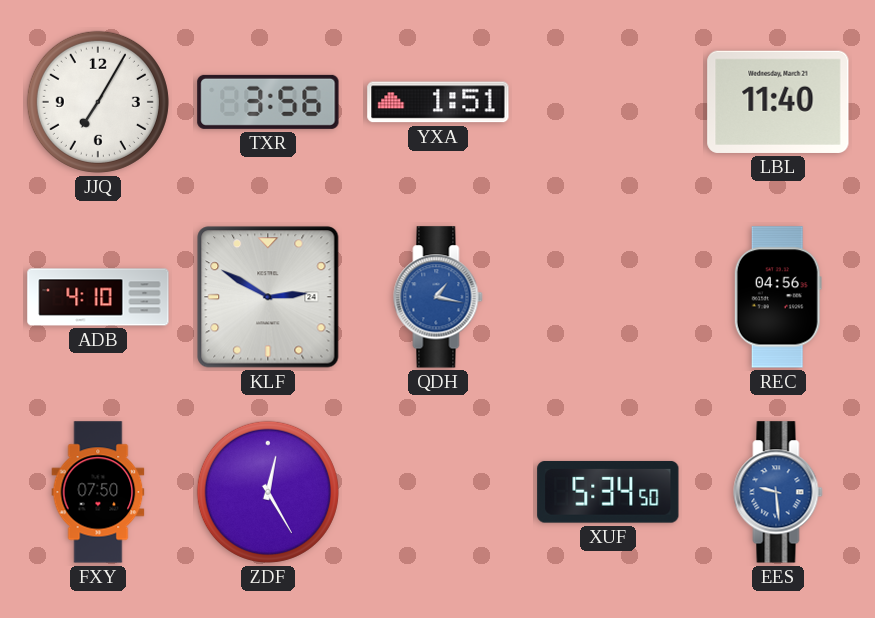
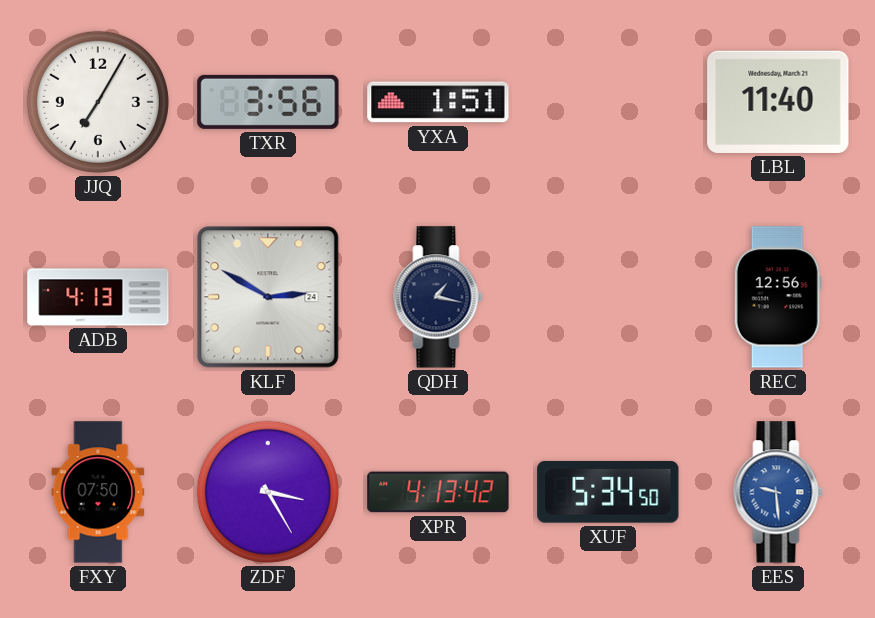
ADB: 4:10 -> 4:13
QDH dial: blue -> navy
REC: 04:56 -> 12:56
ZDF: 12:25 -> 3:25
XPR: none -> 4:13
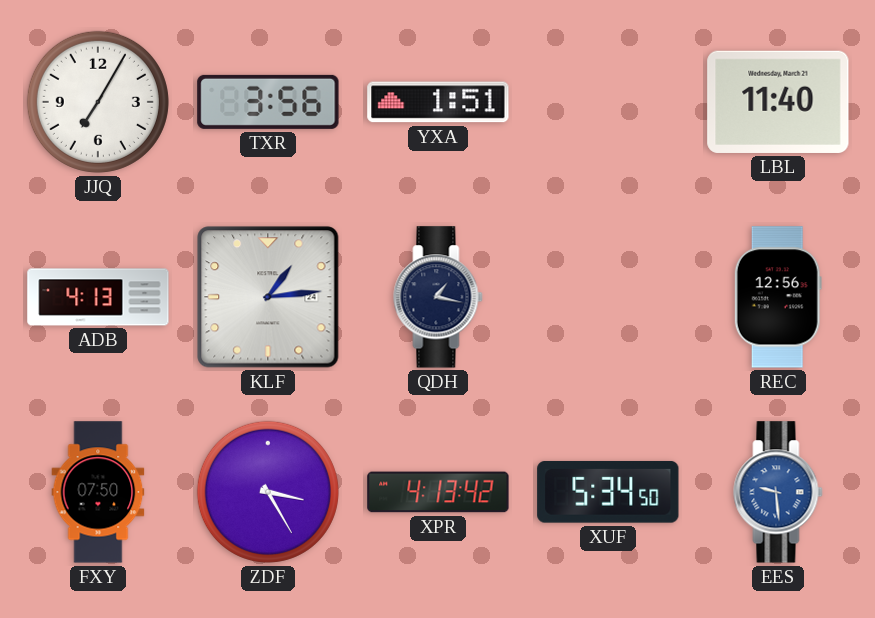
KLF: 2:50 -> 1:14
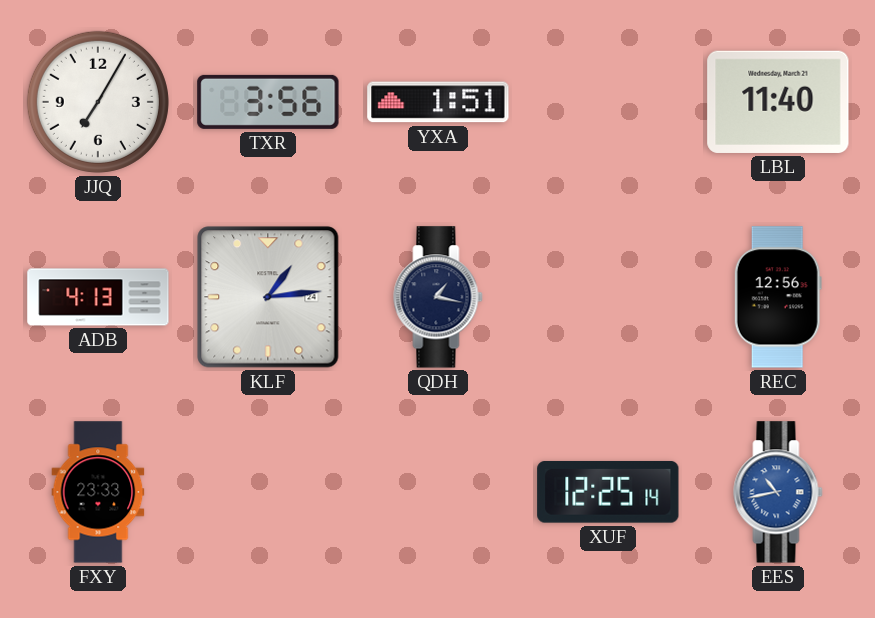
FXY: 07:50 -> 23:33
ZDF: 3:25 -> none
XPR: 4:13 -> none
XUF: 5:34 -> 12:25
EES: 9:29 -> 10:43
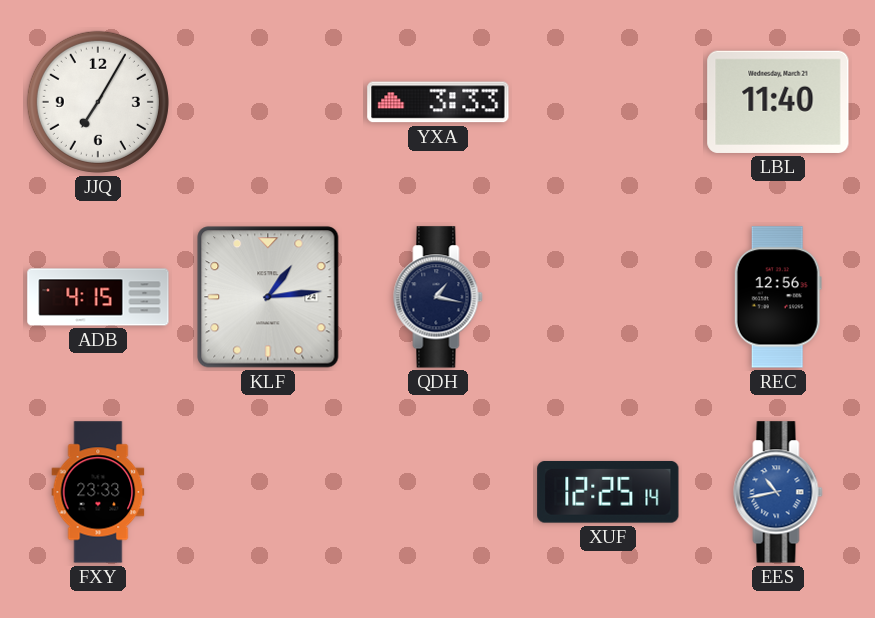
TXR: 3:56 -> none
YXA: 1:51 -> 3:33
ADB: 4:13 -> 4:15
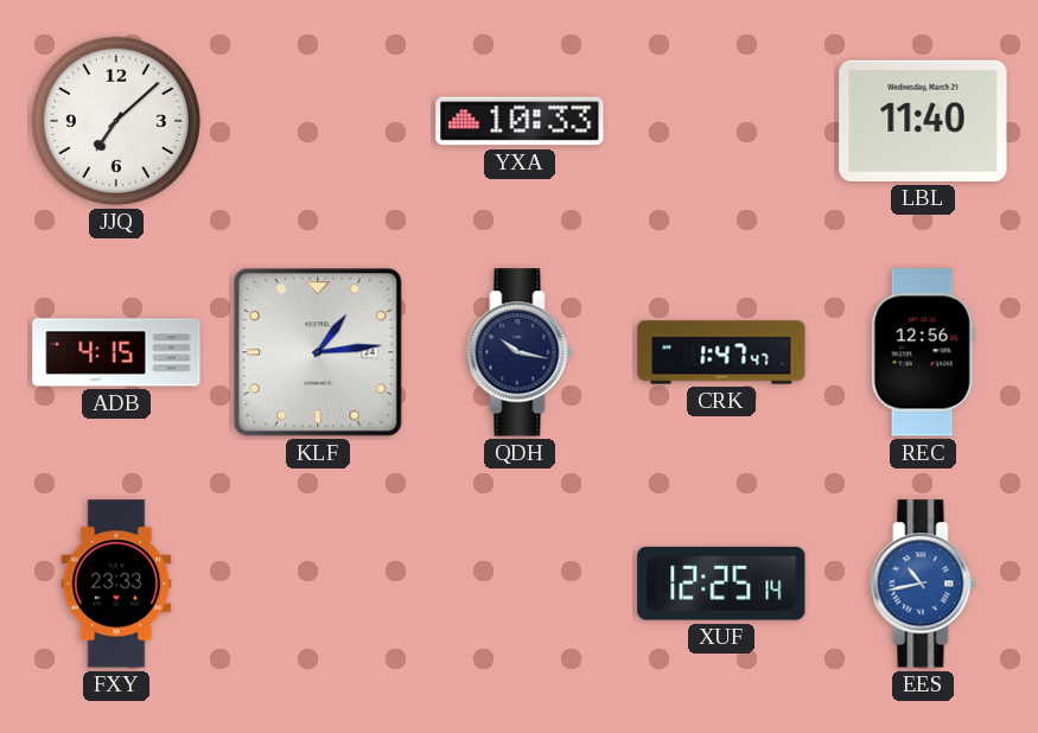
JJQ: 7:05 -> 7:08
YXA: 3:33 -> 10:33
QDH: 1:17 -> 10:17
CRK: none -> 1:47
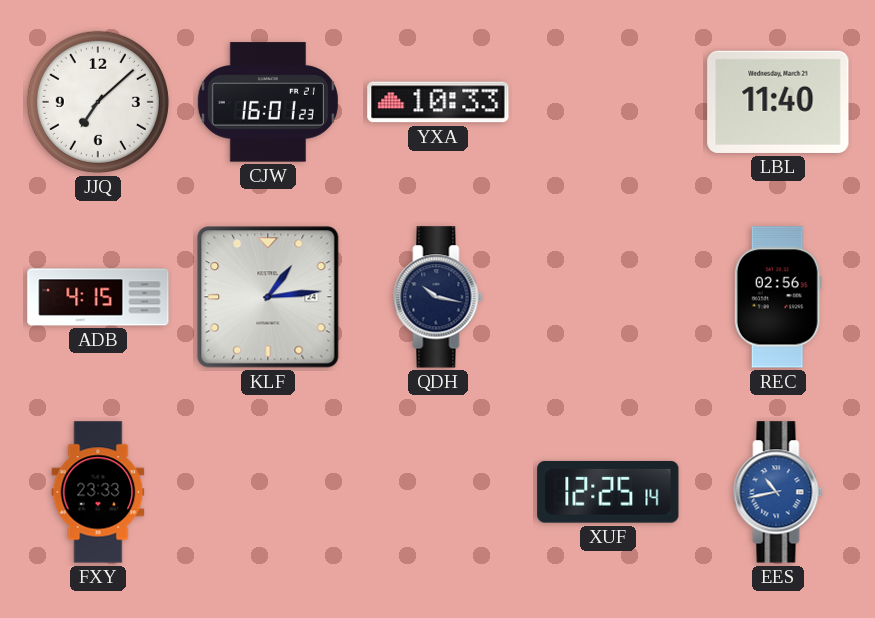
CJW: none -> 16:01
CRK: 1:47 -> none
REC: 12:56 -> 02:56
